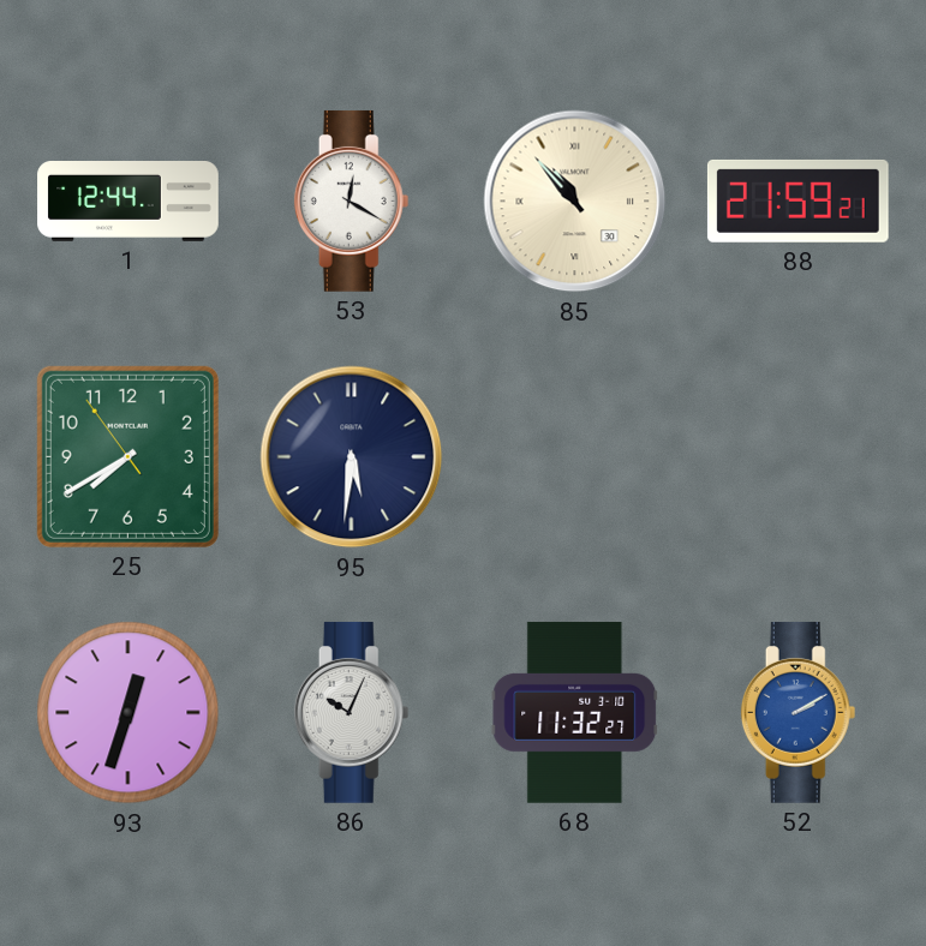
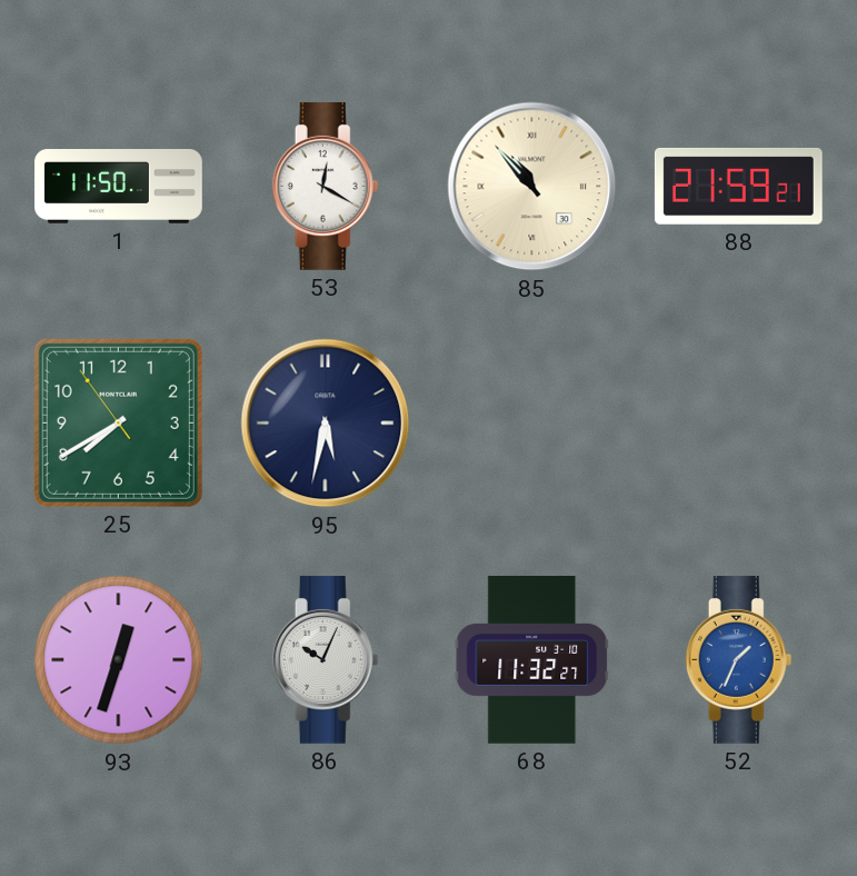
1: 12:44 -> 11:50
95: 5:31 -> 5:32
52: 2:10 -> 1:34
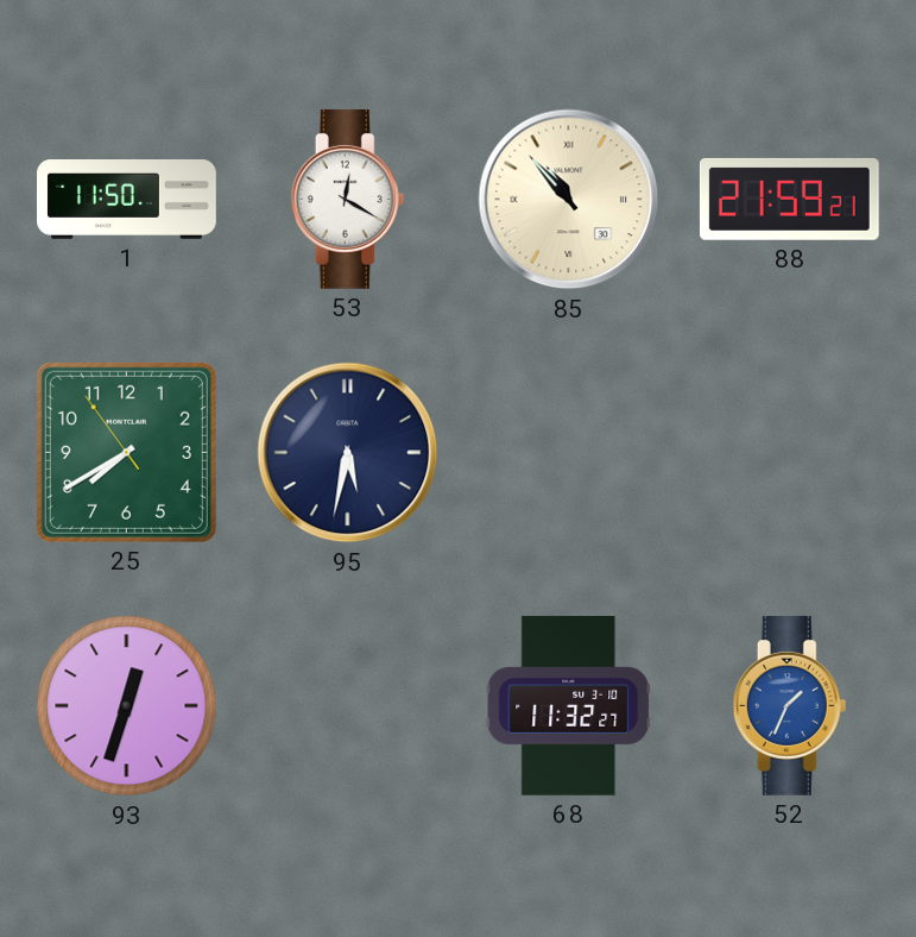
86: 10:04 -> none
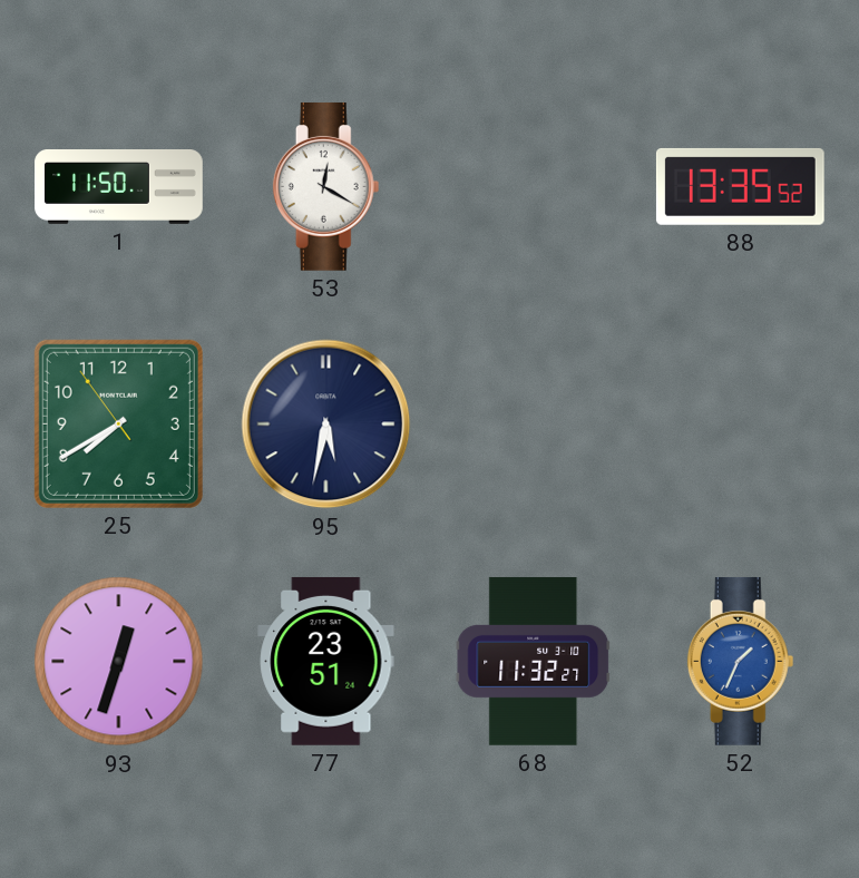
85: 10:53 -> none
88: 21:59 -> 13:35
77: none -> 23:51
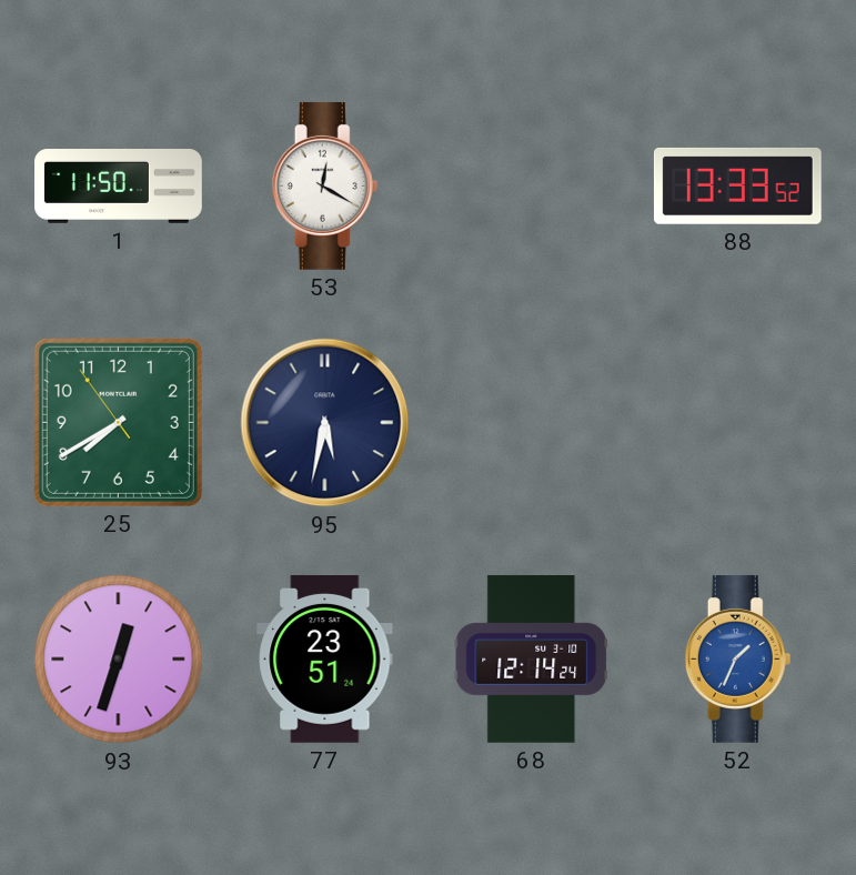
88: 13:35 -> 13:33
68: 11:32 -> 12:14
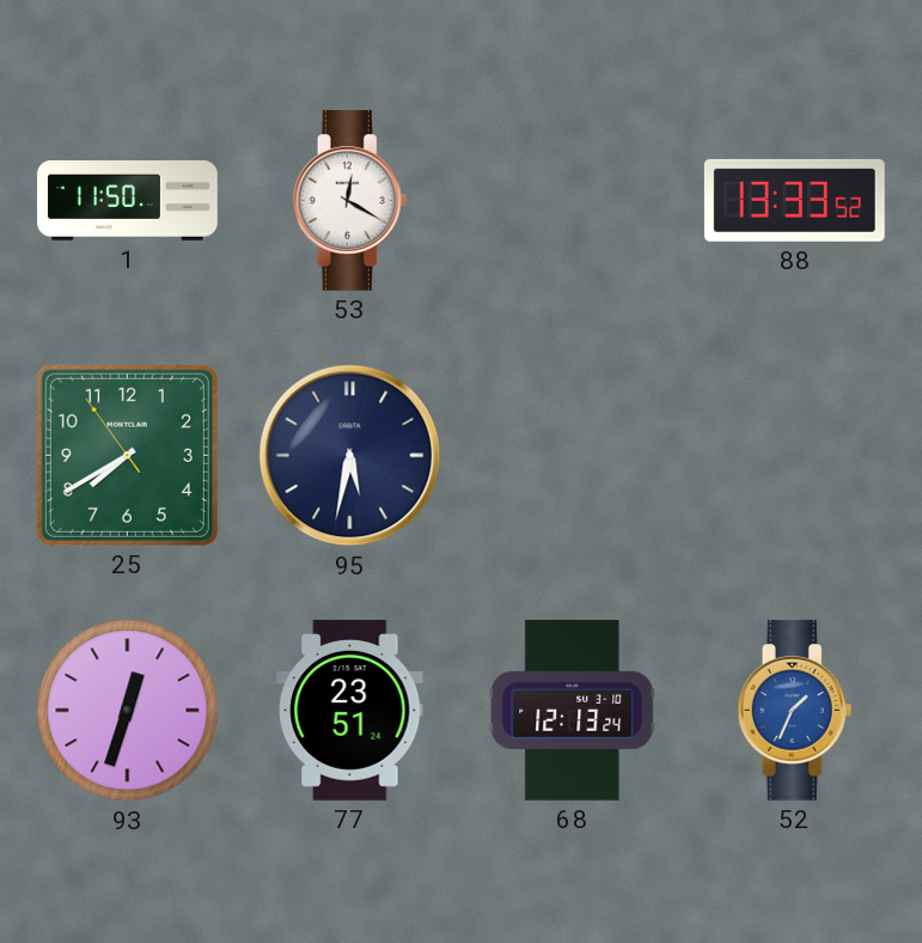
68: 12:14 -> 12:13
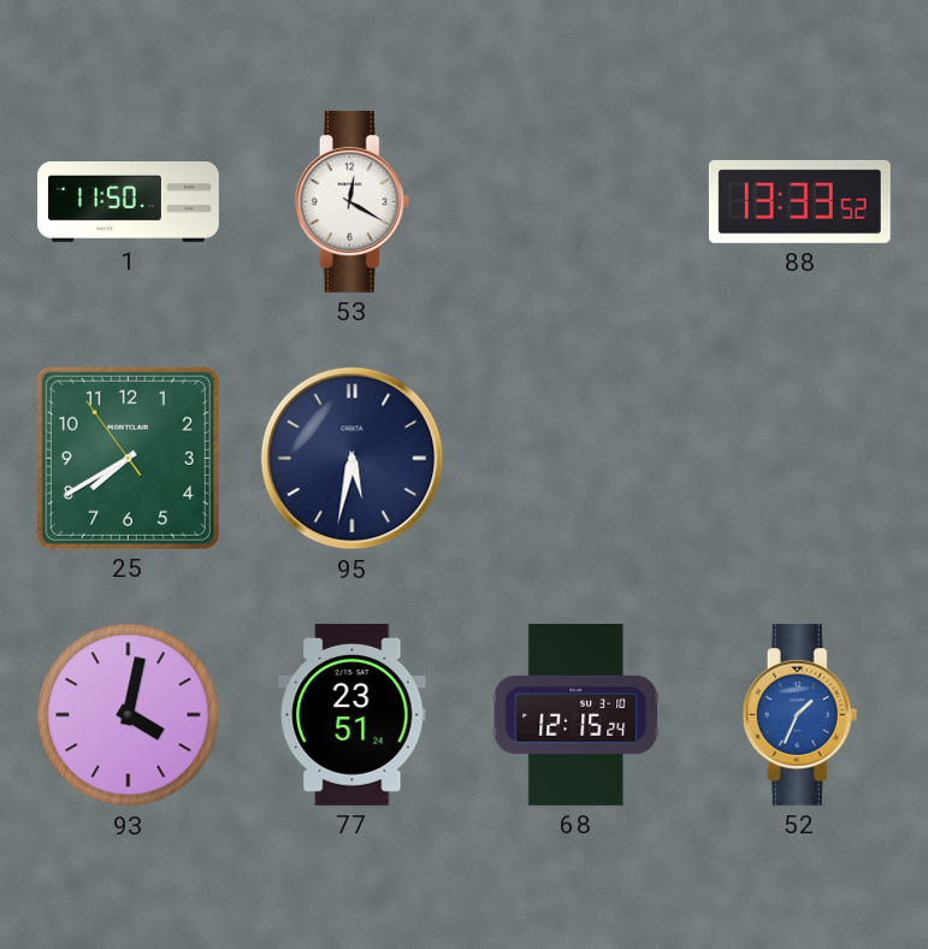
93: 12:33 -> 4:02
68: 12:13 -> 12:15
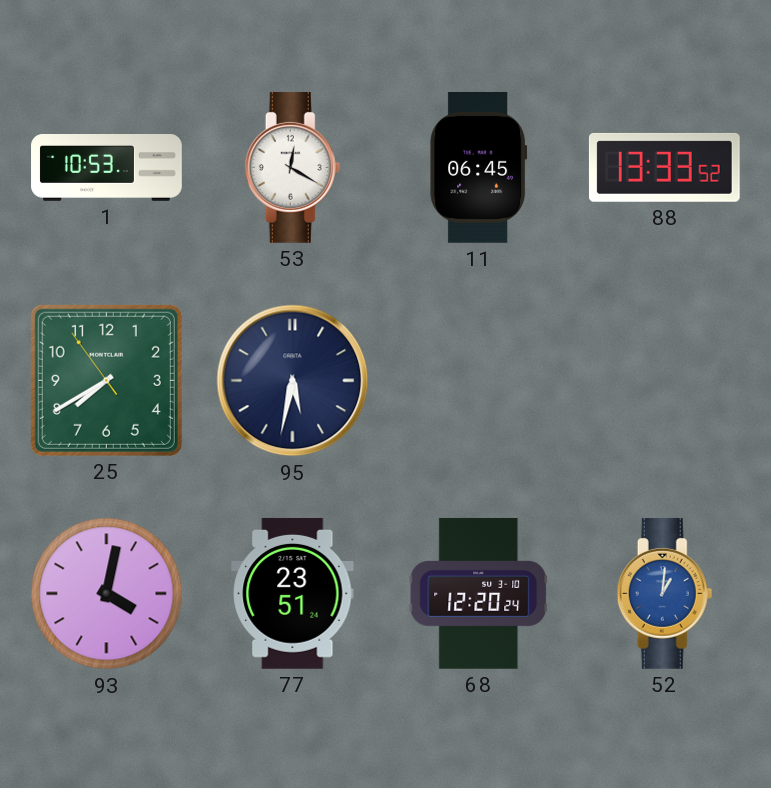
1: 11:50 -> 10:53
11: none -> 06:45
68: 12:15 -> 12:20
52: 1:34 -> 1:01
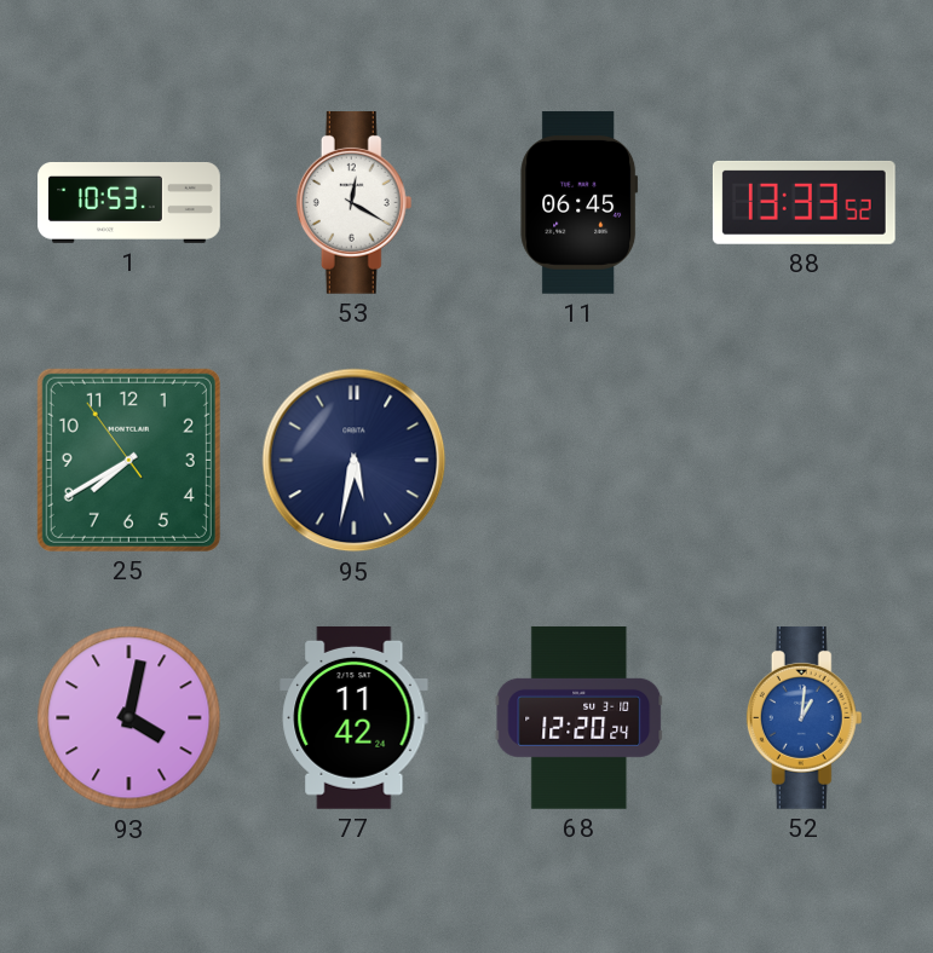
77: 23:51 -> 11:42
